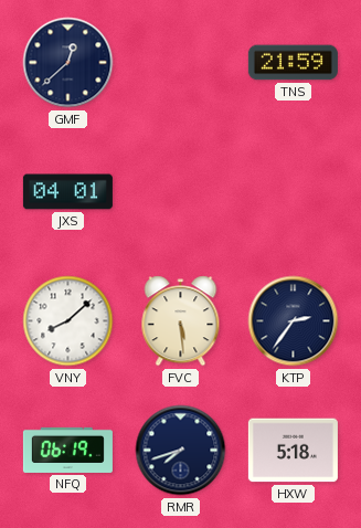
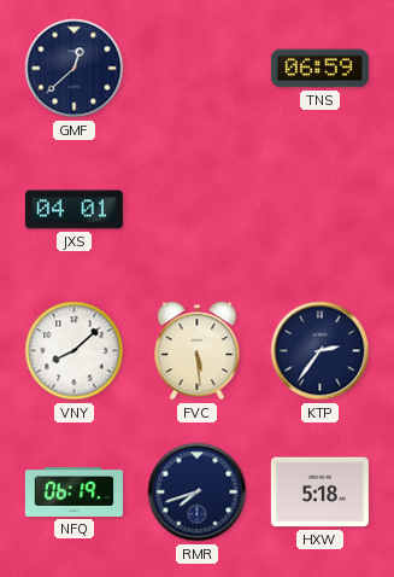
TNS: 21:59 -> 06:59
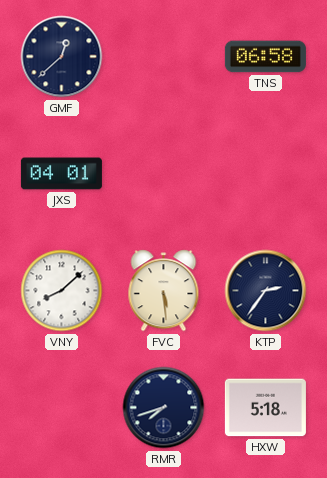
TNS: 06:59 -> 06:58
NFQ: 06:19 -> none
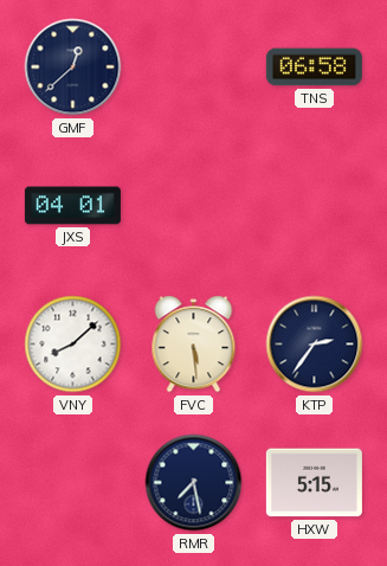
RMR: 7:42 -> 7:28
HXW: 5:18 -> 5:15
